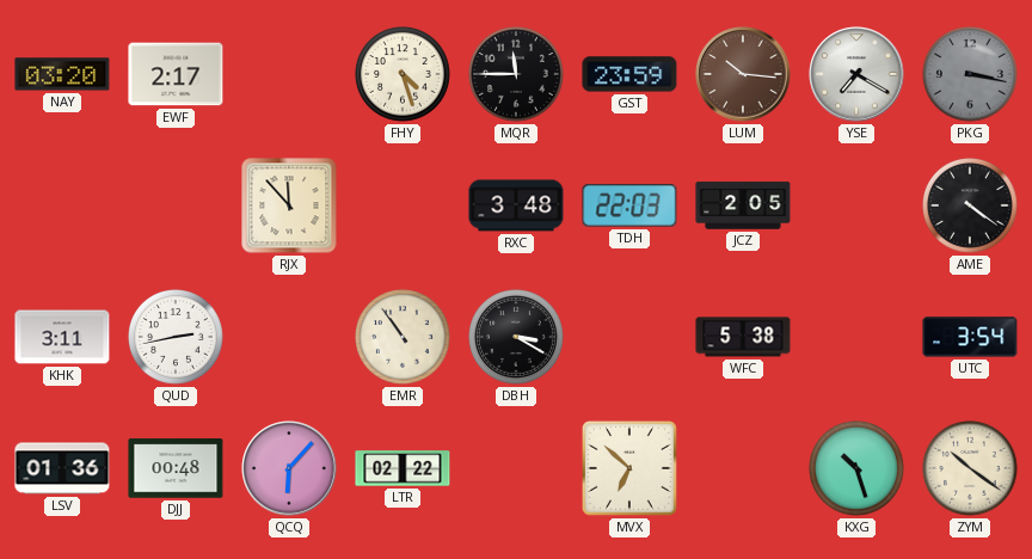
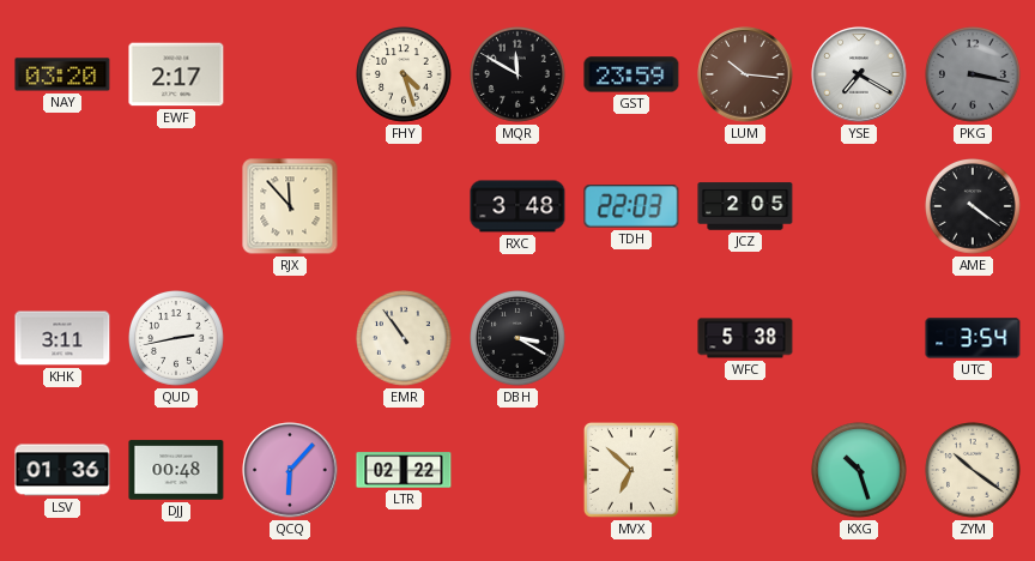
MQR: 11:45 -> 11:50
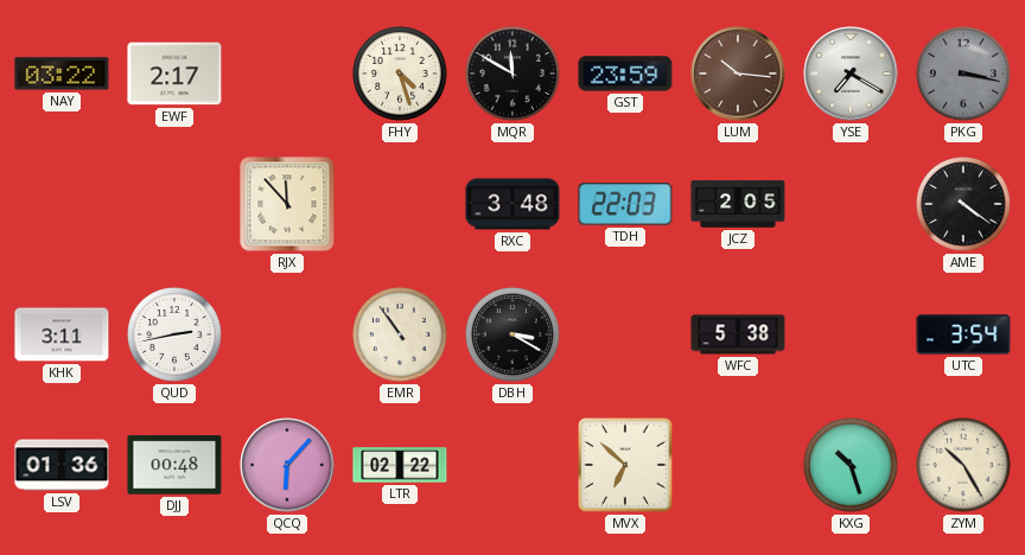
NAY: 03:20 -> 03:22
ZYM: 10:21 -> 10:25
